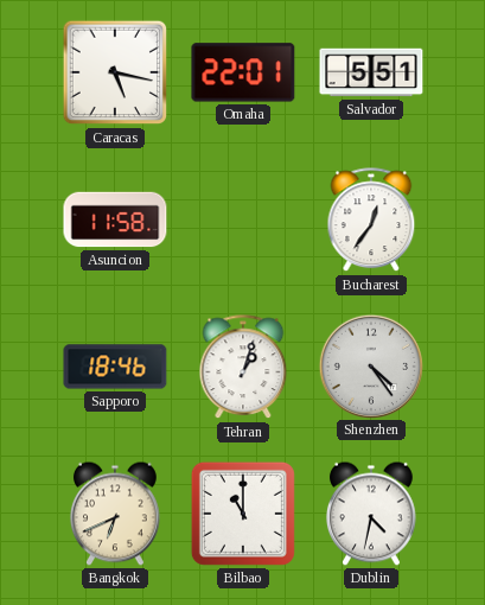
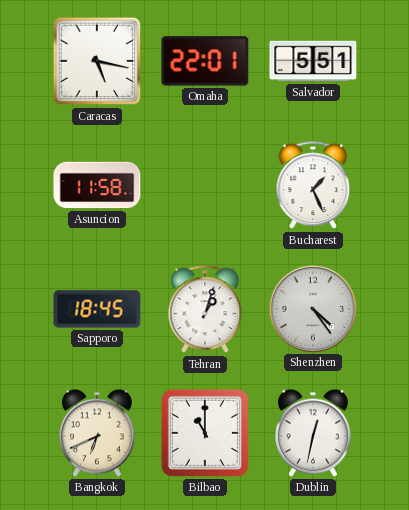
Bucharest: 12:36 -> 1:26
Sapporo: 18:46 -> 18:45
Dublin: 4:32 -> 12:32
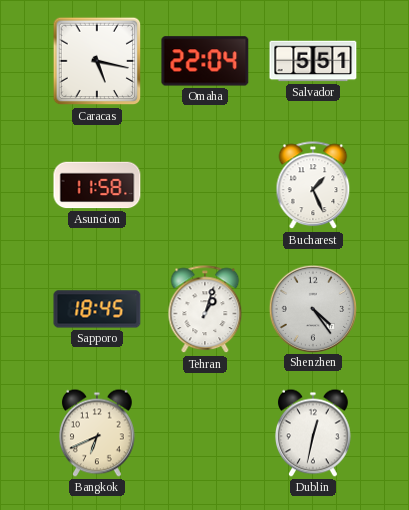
Omaha: 22:01 -> 22:04
Bilbao: 11:00 -> none
